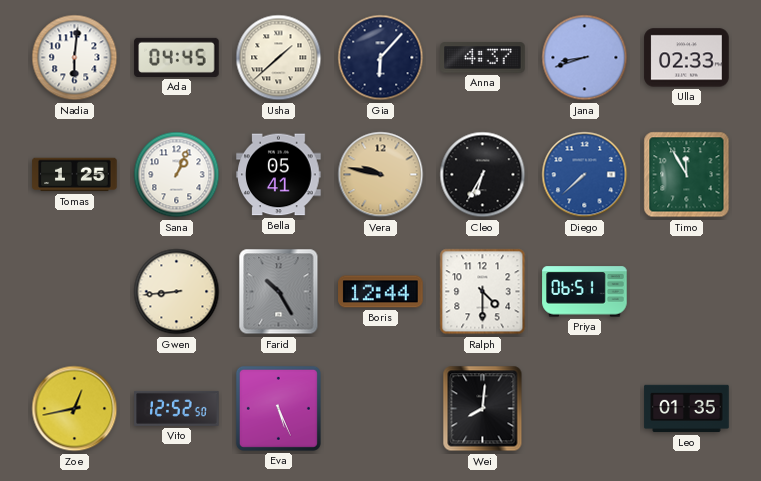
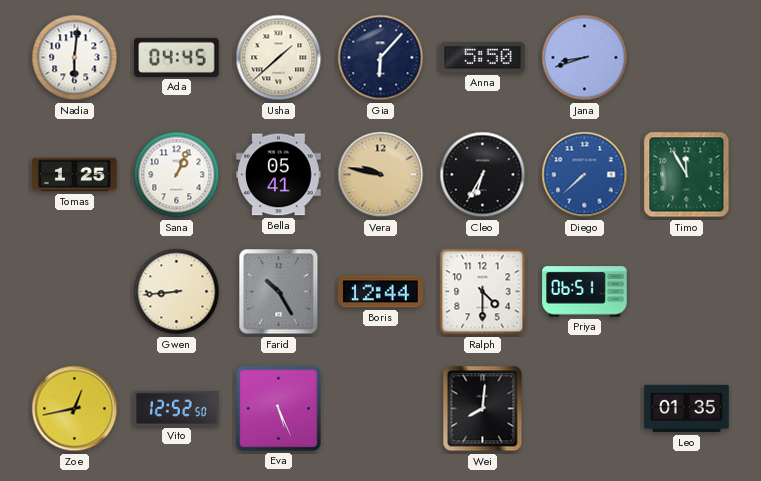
Anna: 4:37 -> 5:50
Ulla: 02:33 -> none
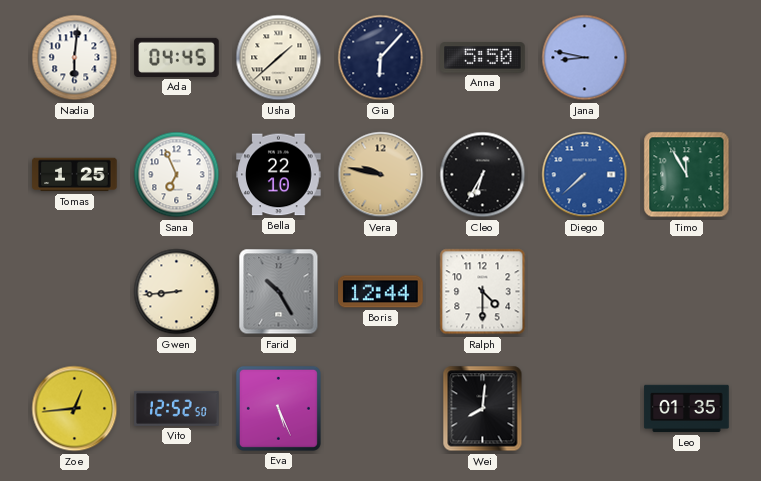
Jana: 8:42 -> 8:47
Sana: 1:04 -> 6:56
Bella: 05:41 -> 22:10
Priya: 06:51 -> none
Zoe: 12:43 -> 12:44
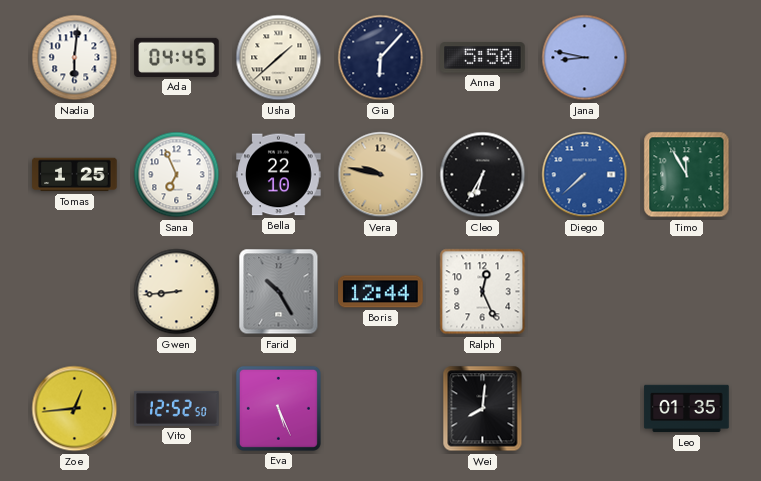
Ralph: 4:30 -> 12:26
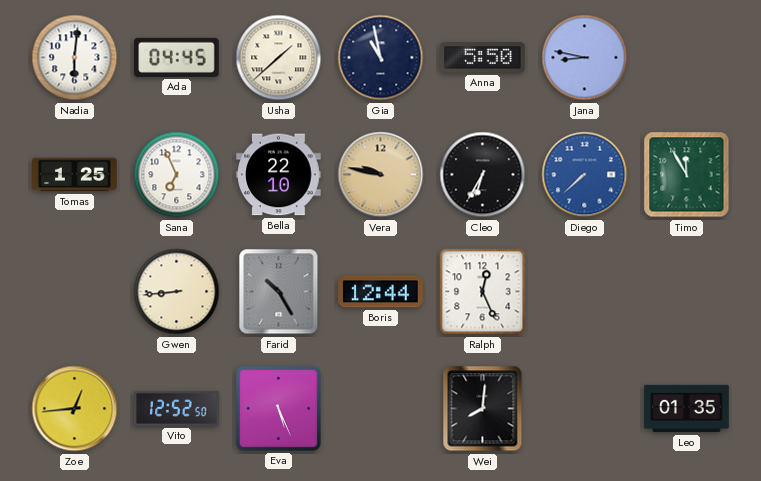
Gia: 6:07 -> 10:58
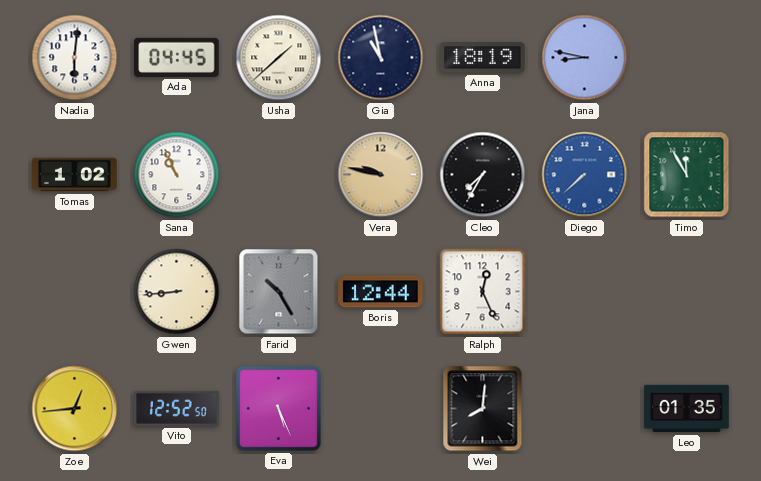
Anna: 5:50 -> 18:19
Tomas: 1:25 -> 1:02
Sana: 6:56 -> 10:56
Bella: 22:10 -> none
Cleo: 6:35 -> 7:35
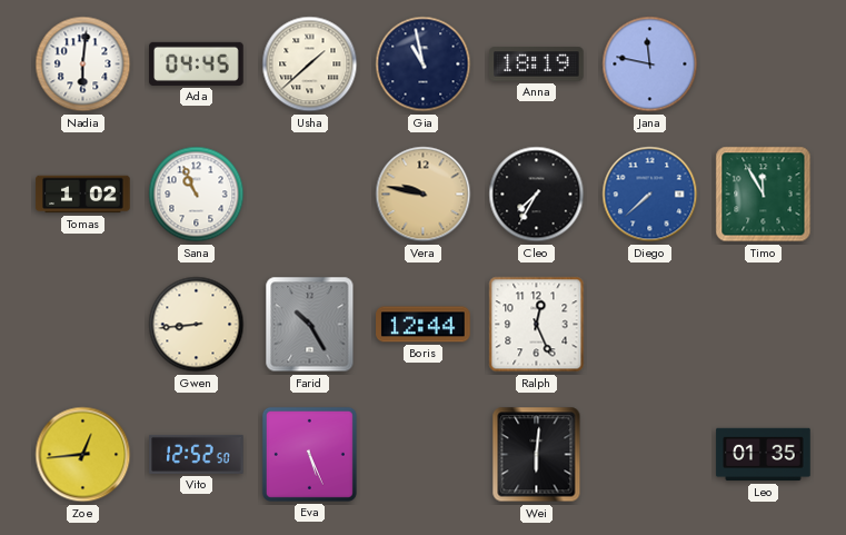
Jana: 8:47 -> 11:47
Wei: 8:01 -> 6:01
